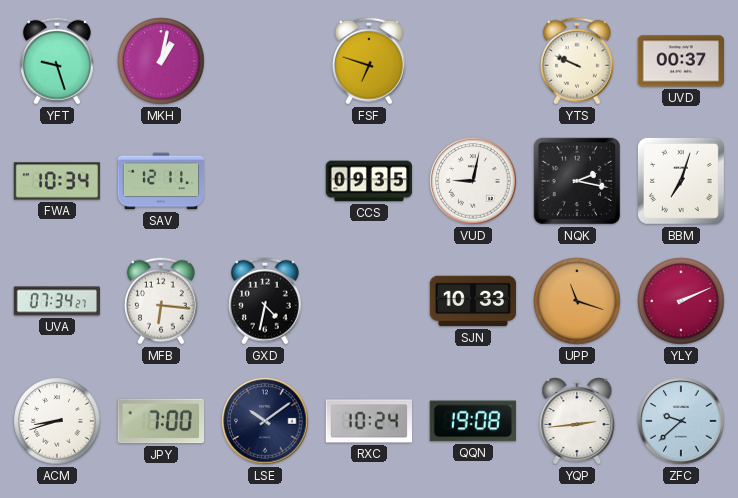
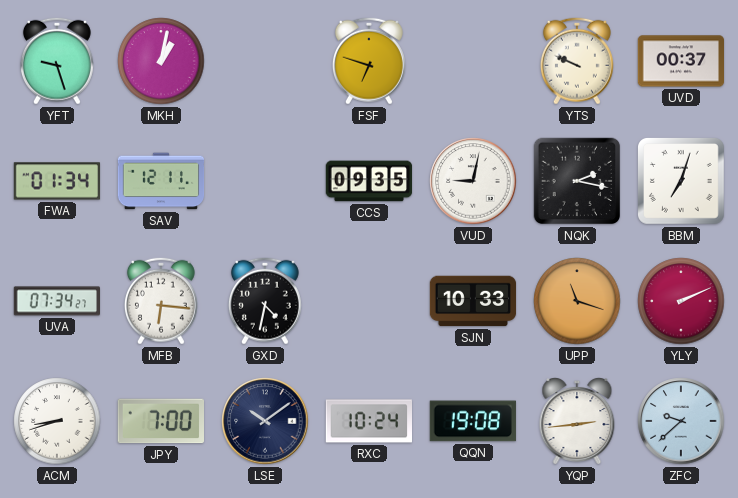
FWA: 10:34 -> 01:34
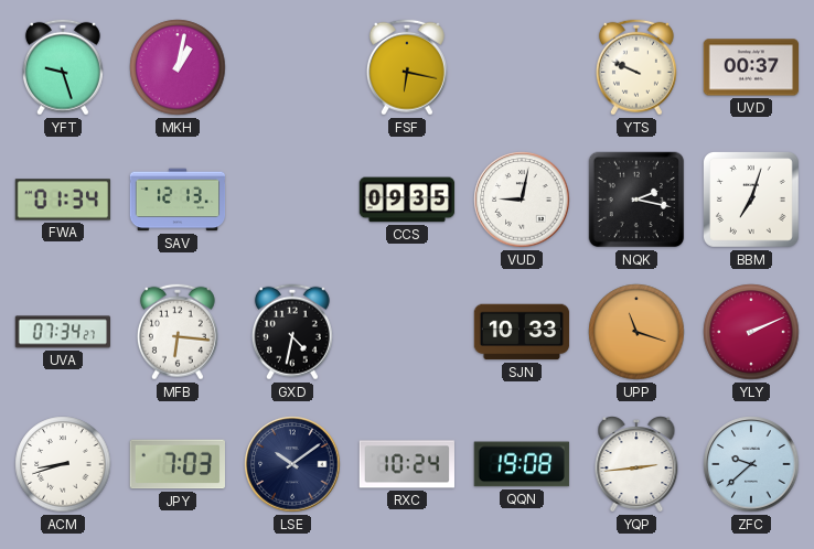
FSF: 6:48 -> 6:17
SAV: 12:11 -> 12:13
JPY: 7:00 -> 7:03
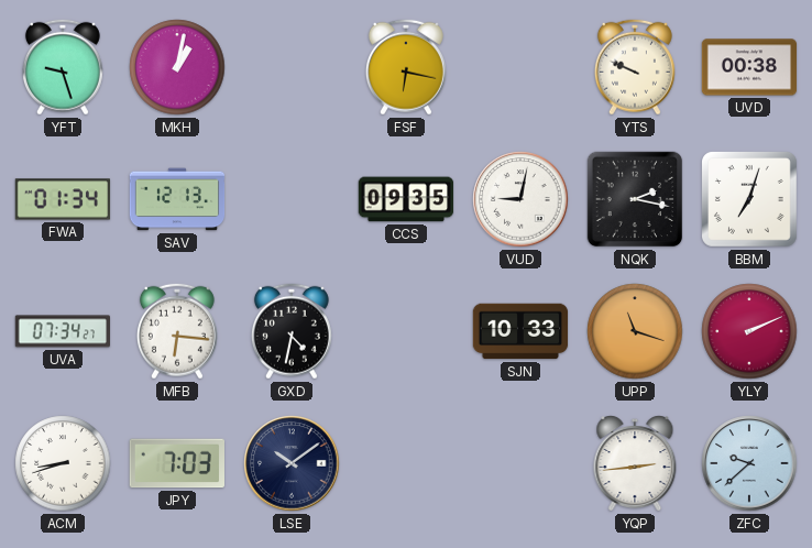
UVD: 00:37 -> 00:38
RXC: 10:24 -> none
QQN: 19:08 -> none
